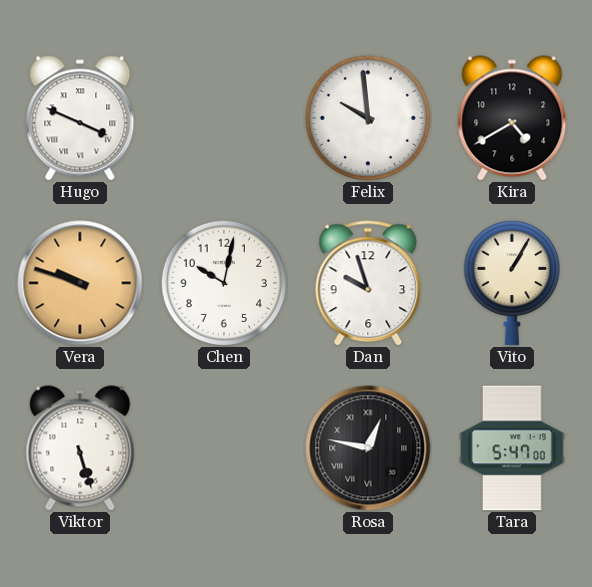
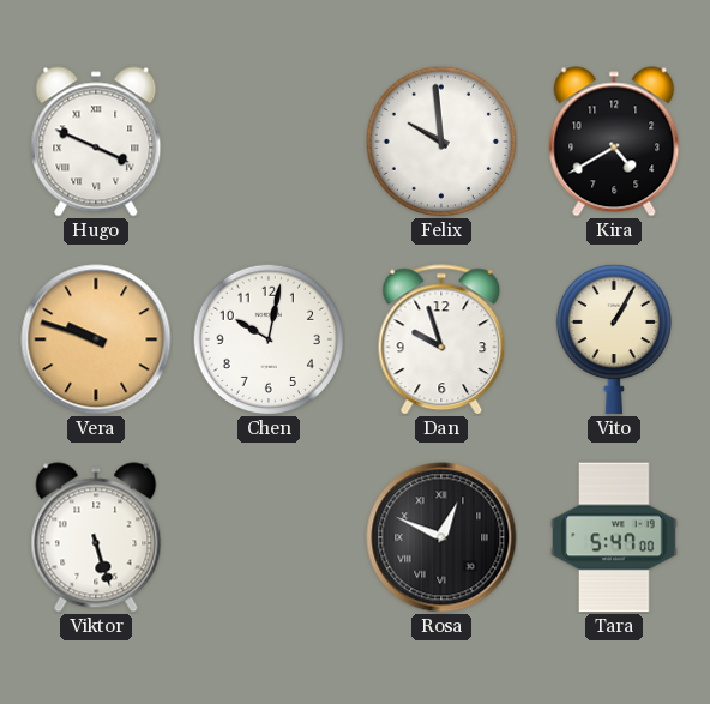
Rosa: 12:47 -> 12:49
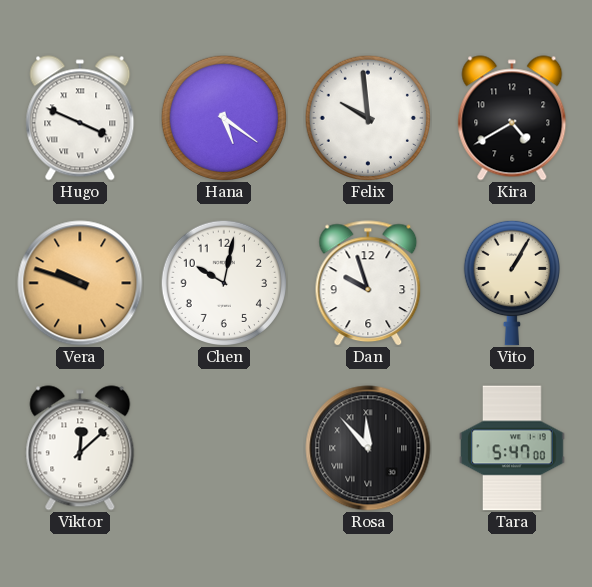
Hana: none -> 5:21
Viktor: 5:27 -> 12:08
Rosa: 12:49 -> 11:53
